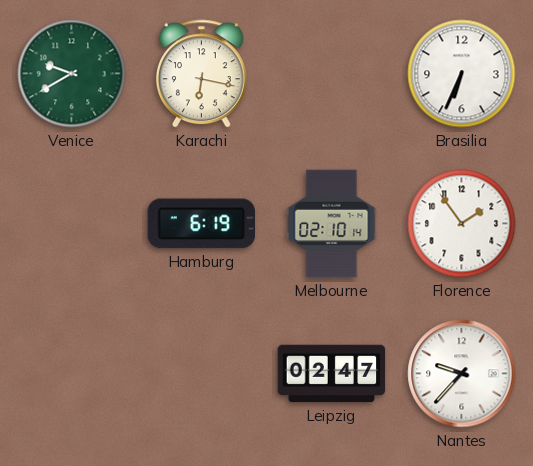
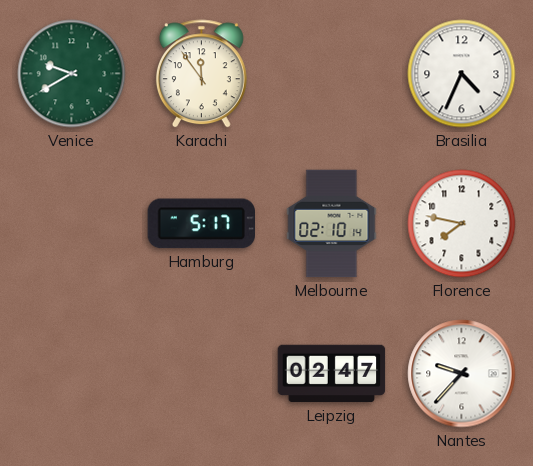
Karachi: 6:17 -> 11:54
Brasilia: 6:34 -> 4:34
Hamburg: 6:19 -> 5:17
Florence: 1:54 -> 7:47
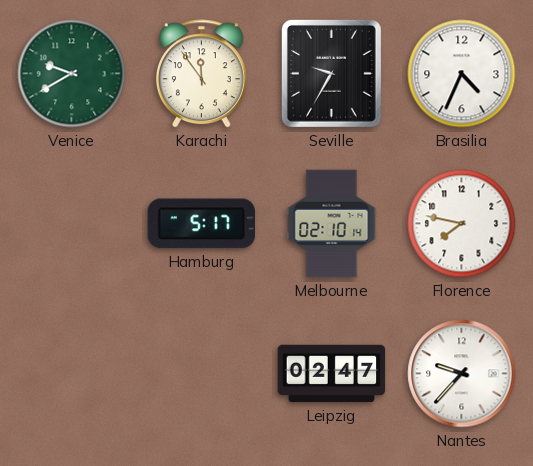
Seville: none -> 9:35
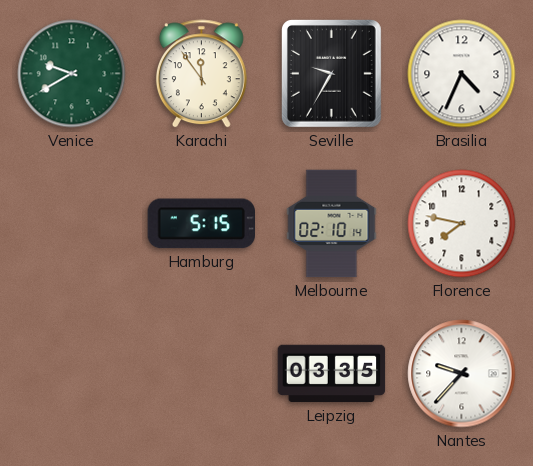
Hamburg: 5:17 -> 5:15
Leipzig: 02:47 -> 03:35
